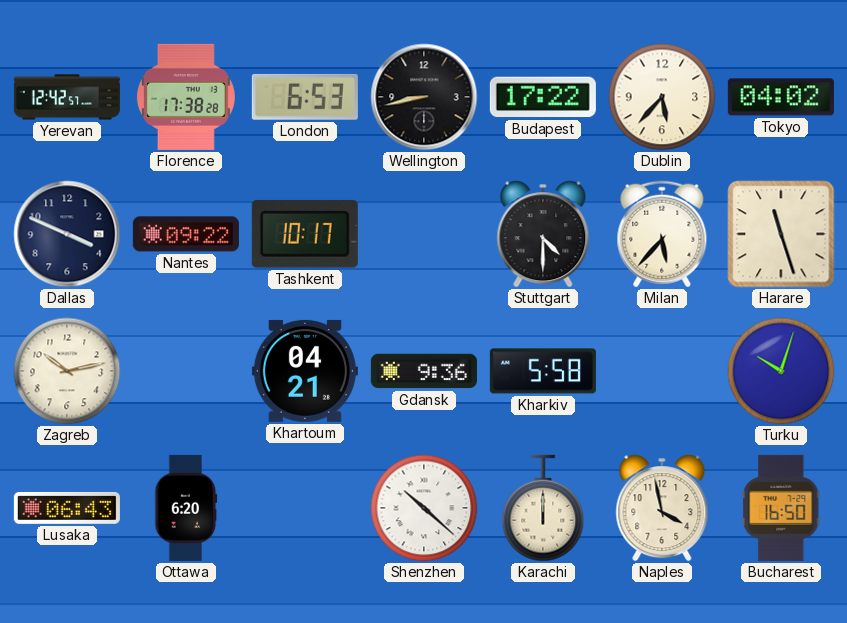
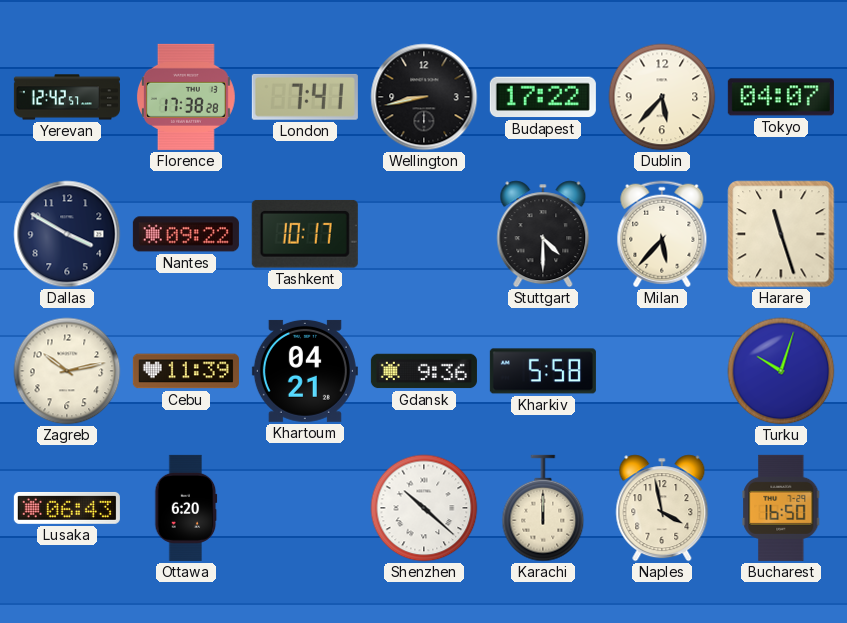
London: 6:53 -> 7:41
Tokyo: 04:02 -> 04:07
Dallas: 3:49 -> 3:50
Cebu: none -> 11:39
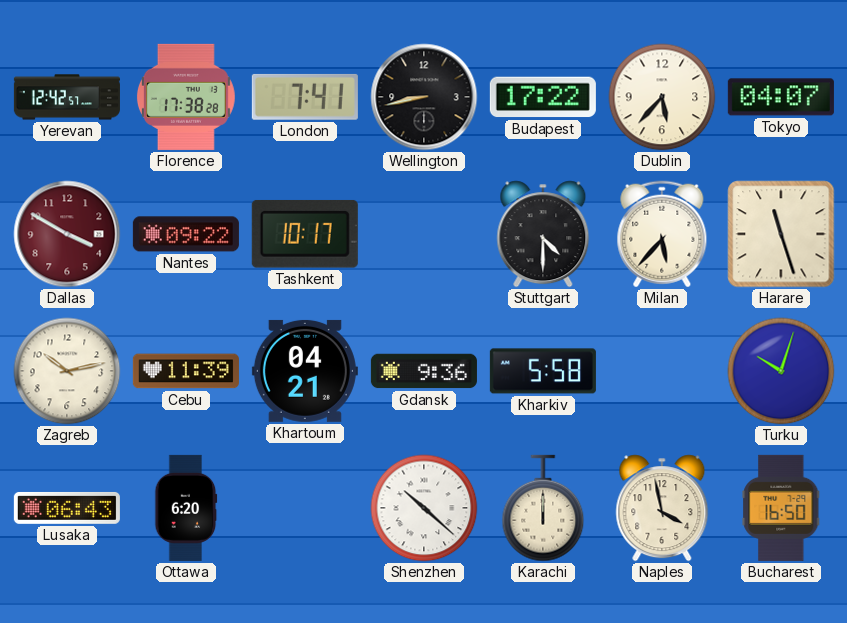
Dallas dial: navy -> burgundy
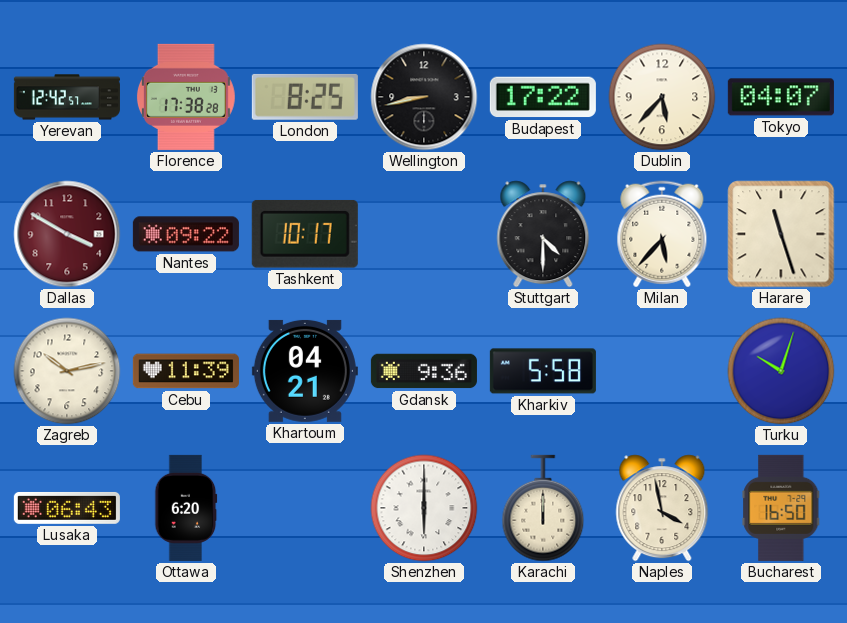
London: 7:41 -> 8:25
Shenzhen: 10:22 -> 6:00
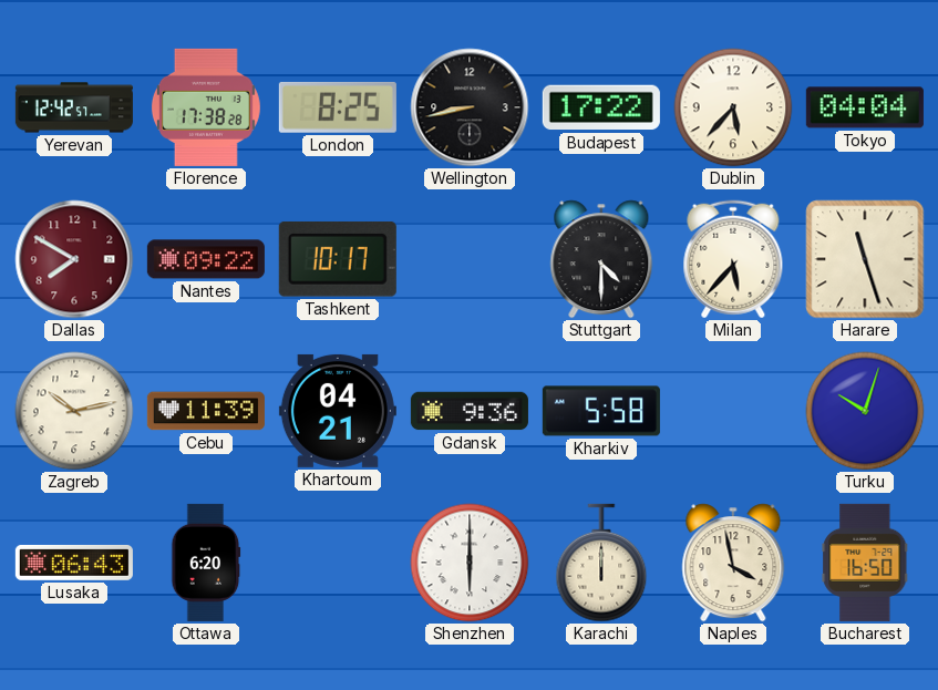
Tokyo: 04:07 -> 04:04
Dallas: 3:50 -> 7:50
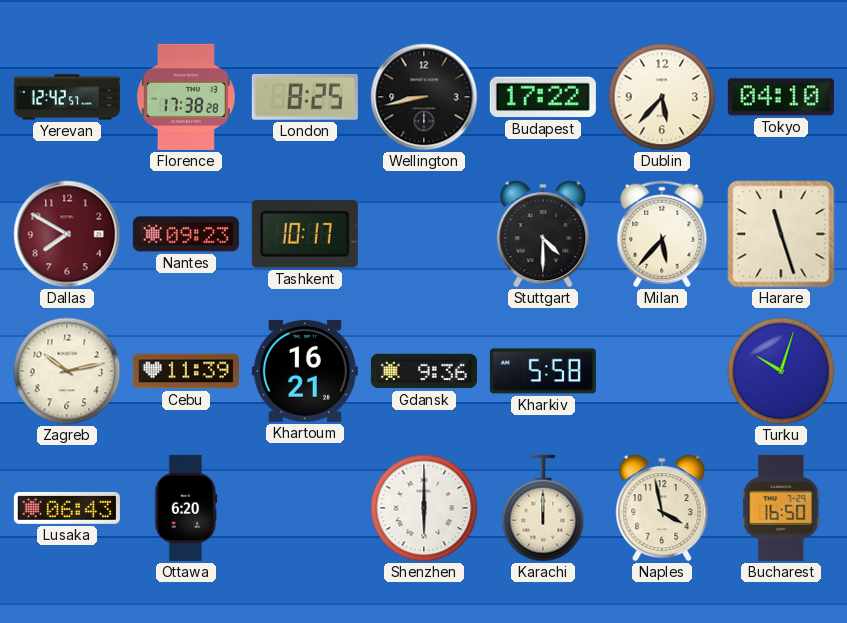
Tokyo: 04:04 -> 04:10
Nantes: 09:22 -> 09:23
Khartoum: 04:21 -> 16:21
